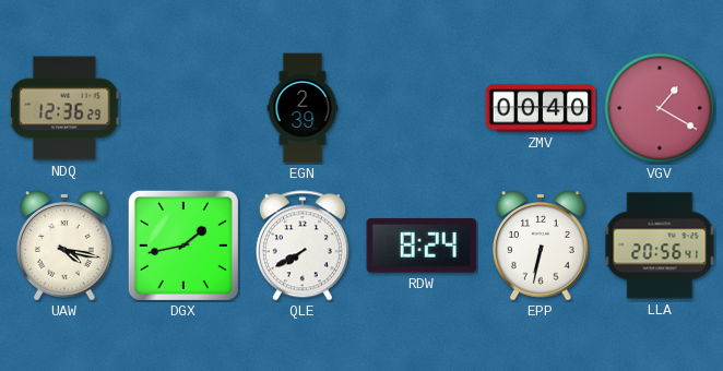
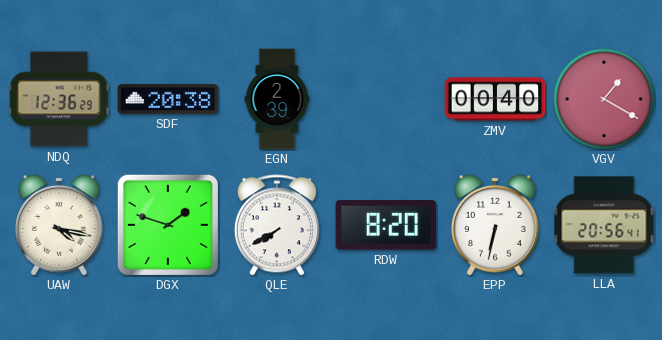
SDF: none -> 20:38
DGX: 1:43 -> 1:48
RDW: 8:24 -> 8:20
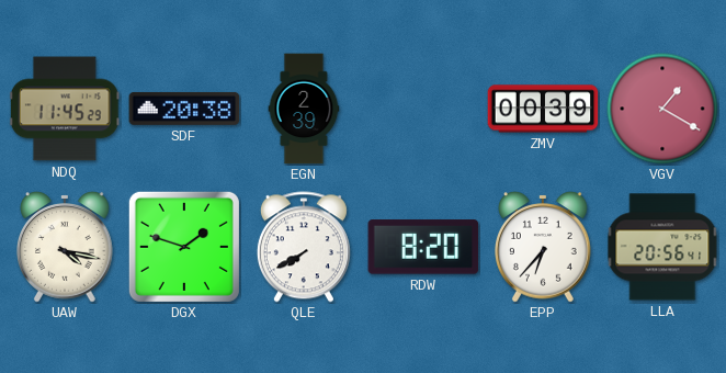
NDQ: 12:36 -> 11:45
ZMV: 00:40 -> 00:39
EPP: 6:32 -> 6:37
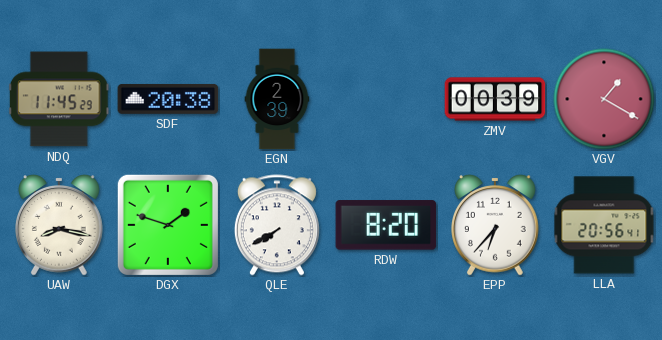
UAW: 4:17 -> 8:17
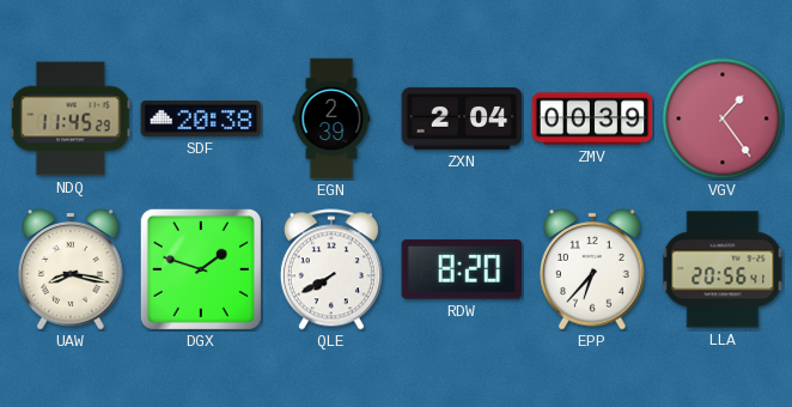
ZXN: none -> 2:04
VGV: 1:20 -> 1:24
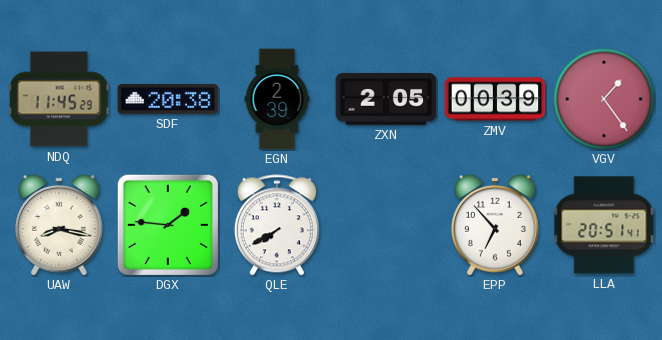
ZXN: 2:04 -> 2:05
DGX: 1:48 -> 1:46
RDW: 8:20 -> none
EPP: 6:37 -> 6:53
LLA: 20:56 -> 20:51
